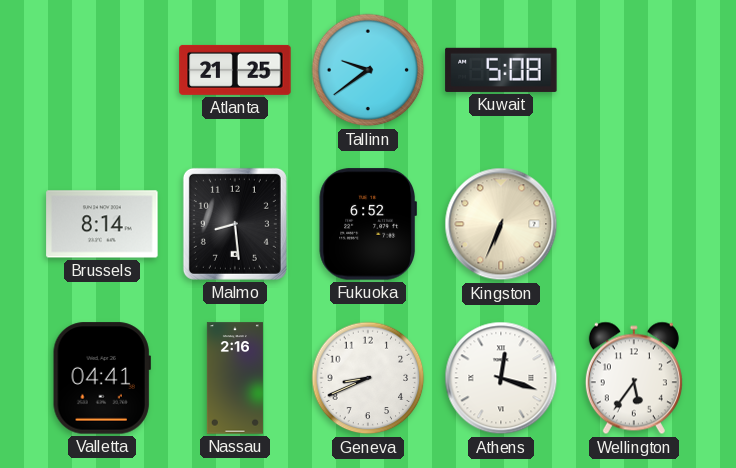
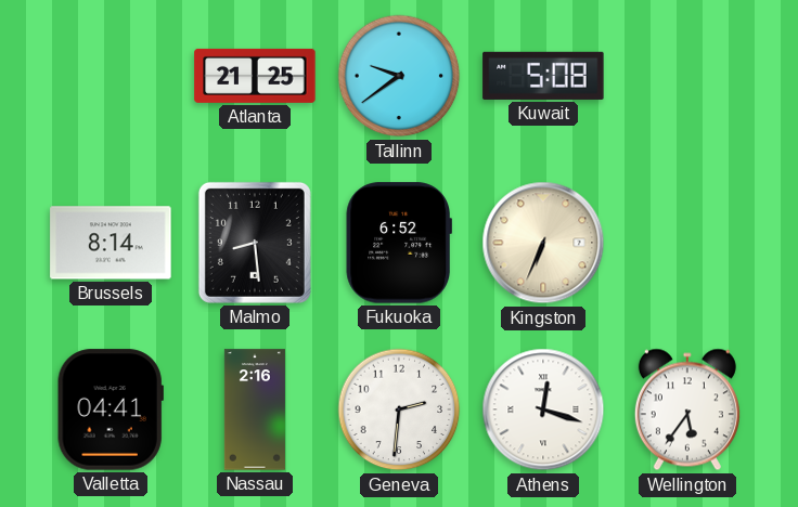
Geneva: 8:41 -> 2:31
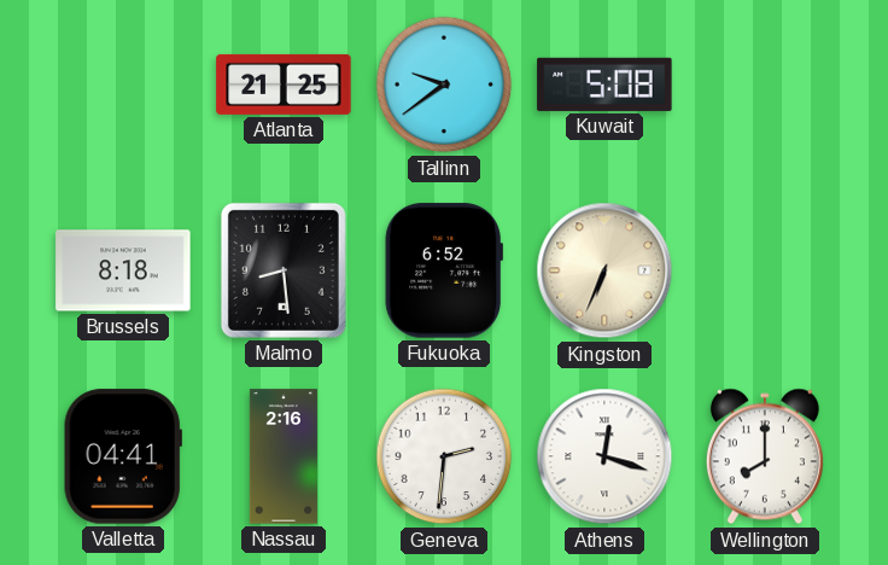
Brussels: 8:14 -> 8:18
Wellington: 5:36 -> 8:00
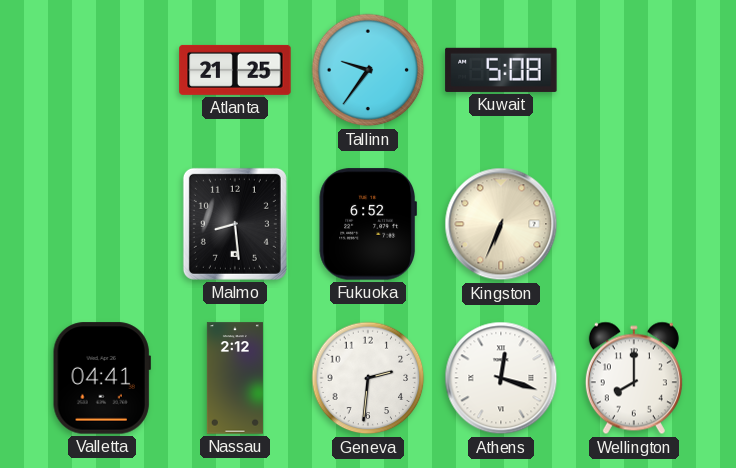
Tallinn: 9:39 -> 9:36
Brussels: 8:18 -> none
Nassau: 2:16 -> 2:12
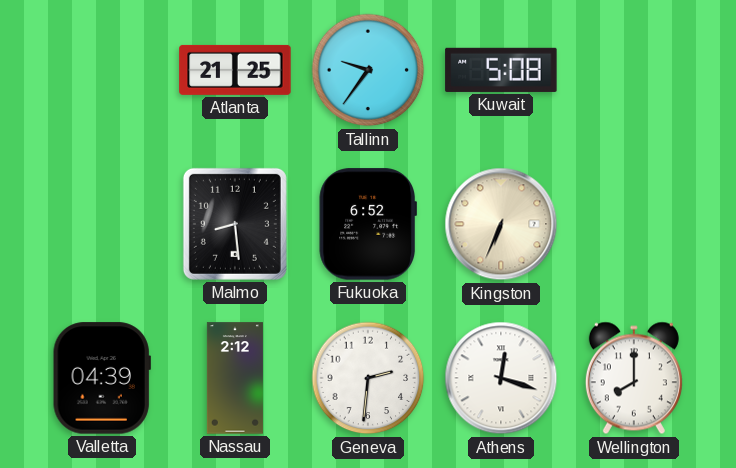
Valletta: 04:41 -> 04:39
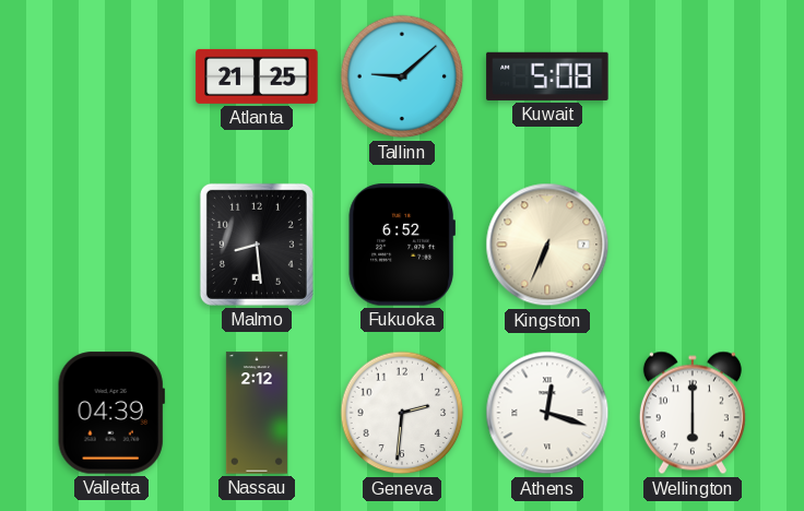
Tallinn: 9:36 -> 9:08
Wellington: 8:00 -> 6:00
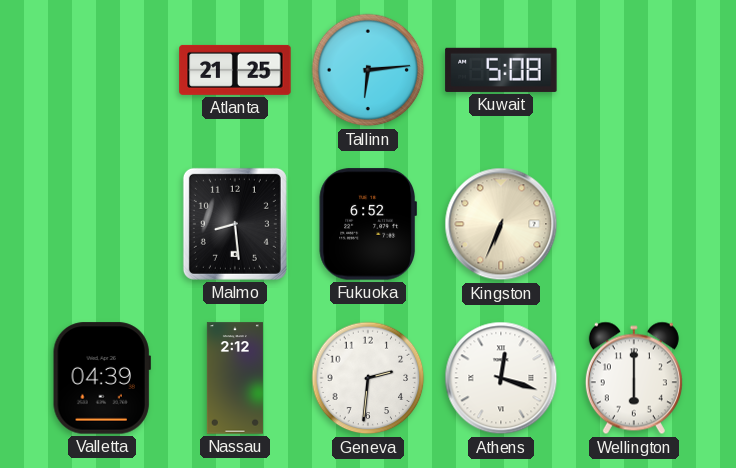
Tallinn: 9:08 -> 6:14
